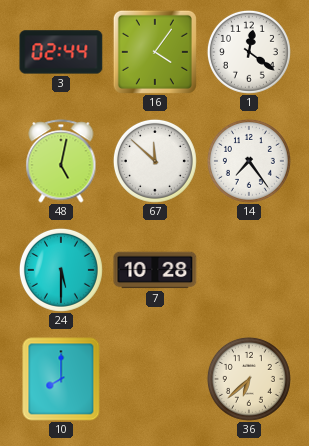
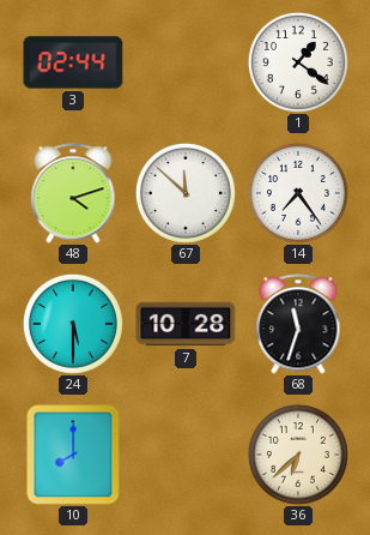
16: 4:06 -> none
1: 12:21 -> 1:21
48: 5:02 -> 4:12
68: none -> 11:33
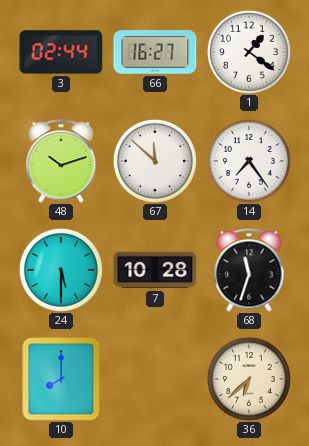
66: none -> 16:27
48: 4:12 -> 10:12
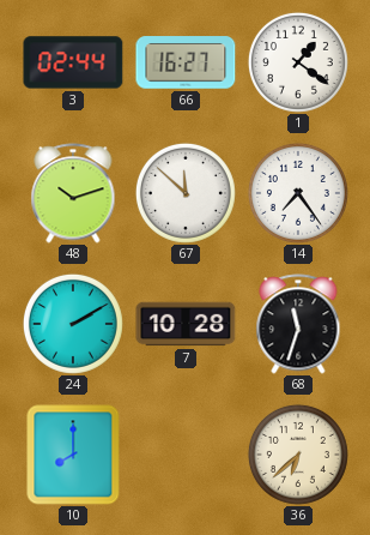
24: 5:30 -> 2:10
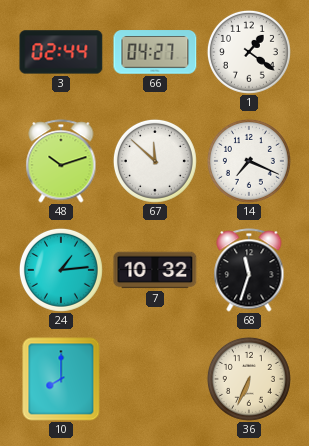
66: 16:27 -> 04:27
14: 7:24 -> 7:19
24: 2:10 -> 1:14
7: 10:28 -> 10:32
36: 6:38 -> 6:34
